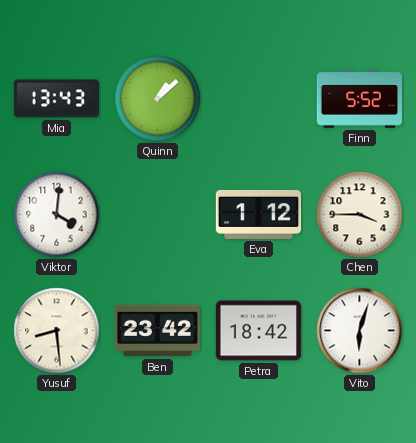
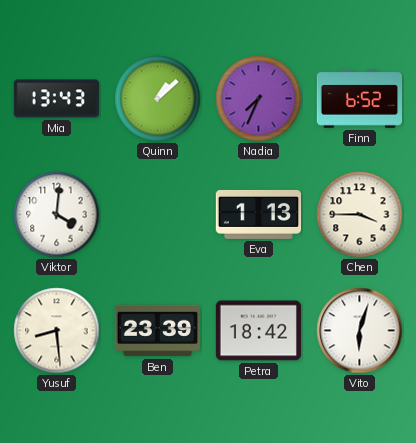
Nadia: none -> 7:34
Finn: 5:52 -> 6:52
Eva: 1:12 -> 1:13
Ben: 23:42 -> 23:39
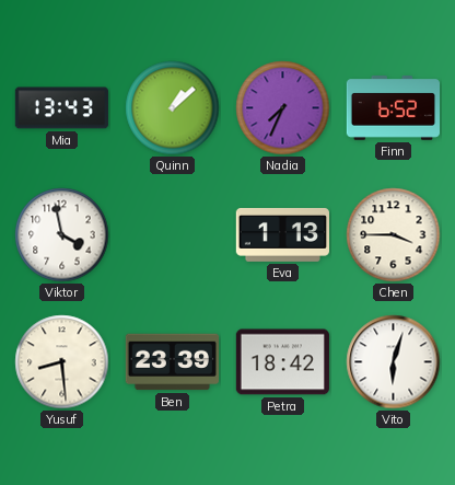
Viktor: 4:01 -> 3:58
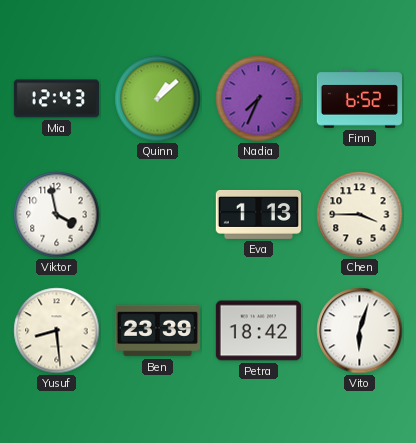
Mia: 13:43 -> 12:43
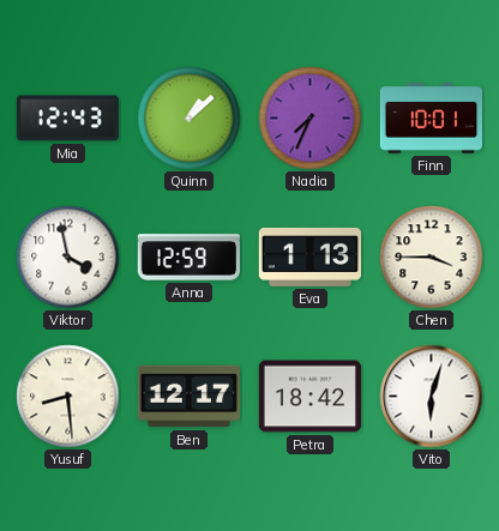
Finn: 6:52 -> 10:01
Anna: none -> 12:59
Ben: 23:39 -> 12:17
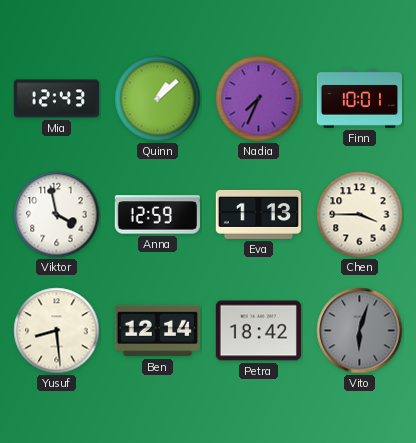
Ben: 12:17 -> 12:14
Vito dial: white -> grey
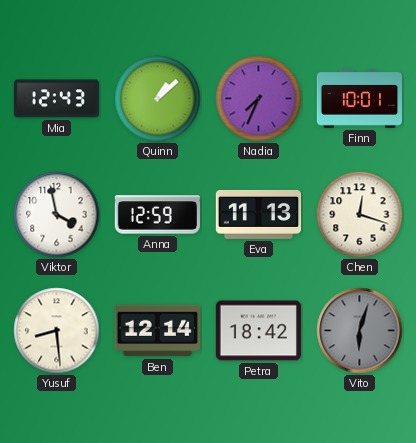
Eva: 1:13 -> 11:13
Chen: 3:45 -> 12:18
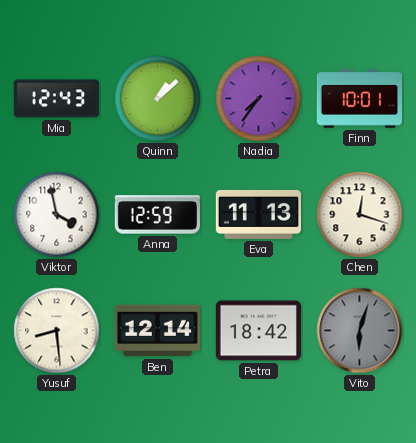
Nadia: 7:34 -> 7:36
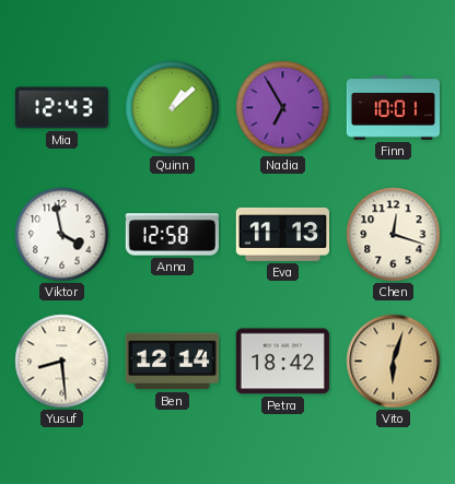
Nadia: 7:36 -> 6:55
Anna: 12:59 -> 12:58
Vito dial: grey -> champagne
